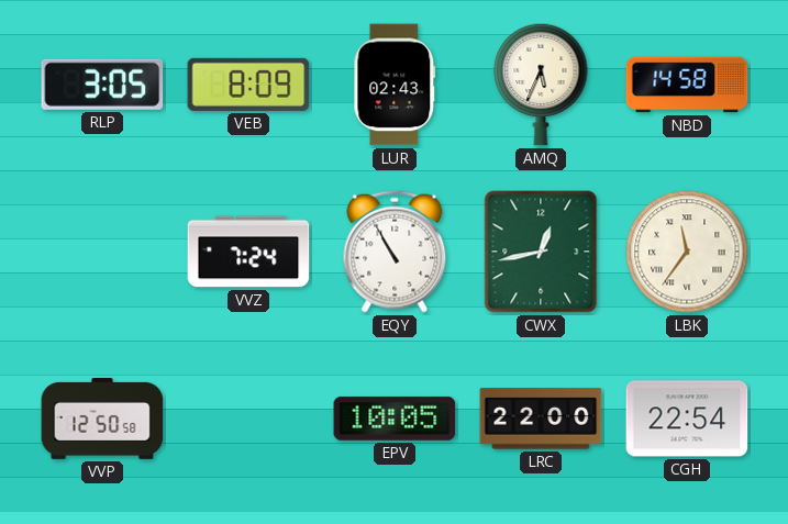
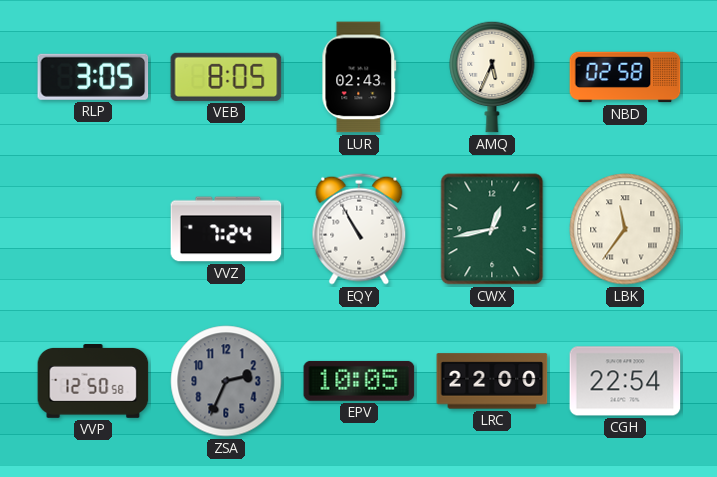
VEB: 8:09 -> 8:05
NBD: 14:58 -> 02:58
ZSA: none -> 2:34
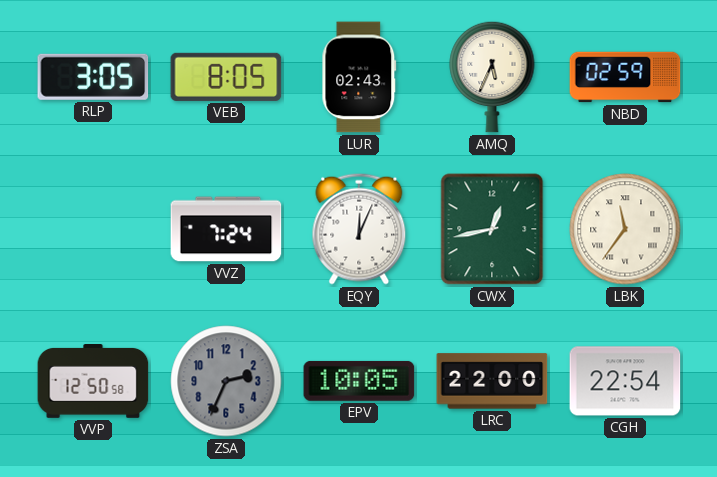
NBD: 02:58 -> 02:59
EQY: 10:55 -> 12:04
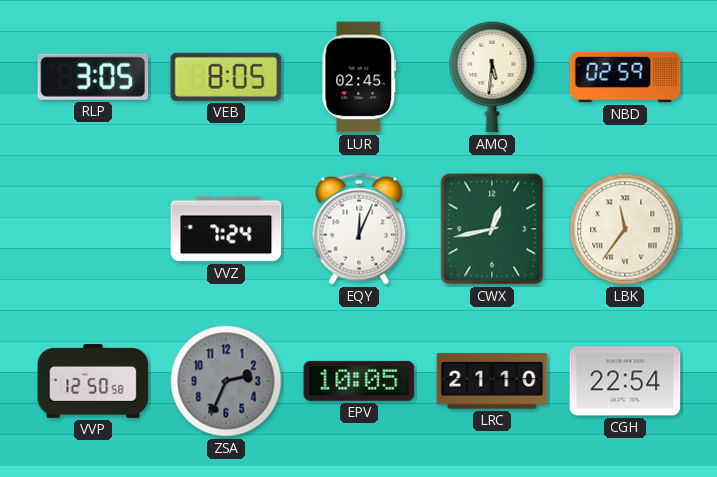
LUR: 02:43 -> 02:45
AMQ: 5:34 -> 5:31
LRC: 22:00 -> 21:10
